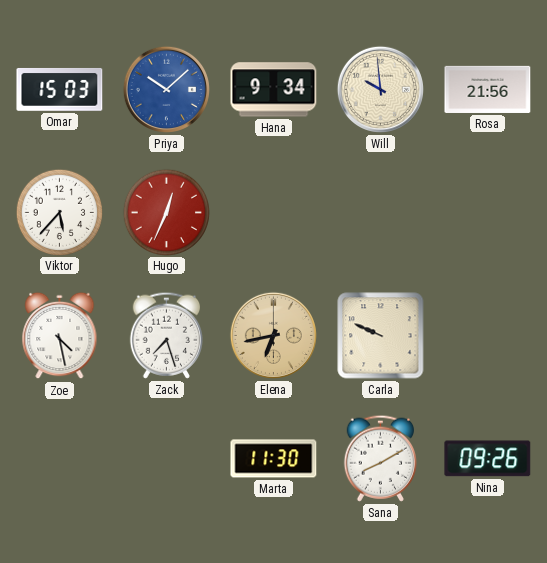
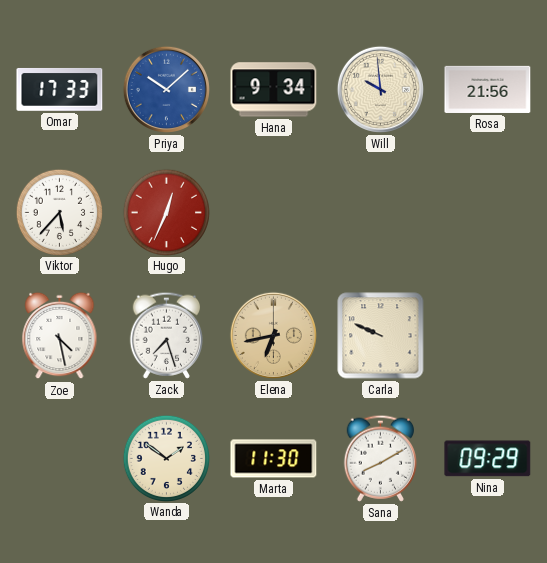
Omar: 15:03 -> 17:33
Wanda: none -> 1:51
Nina: 09:26 -> 09:29
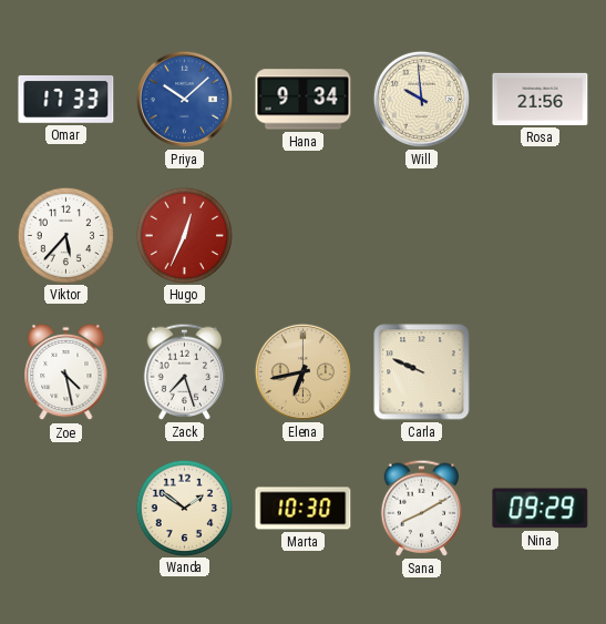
Marta: 11:30 -> 10:30
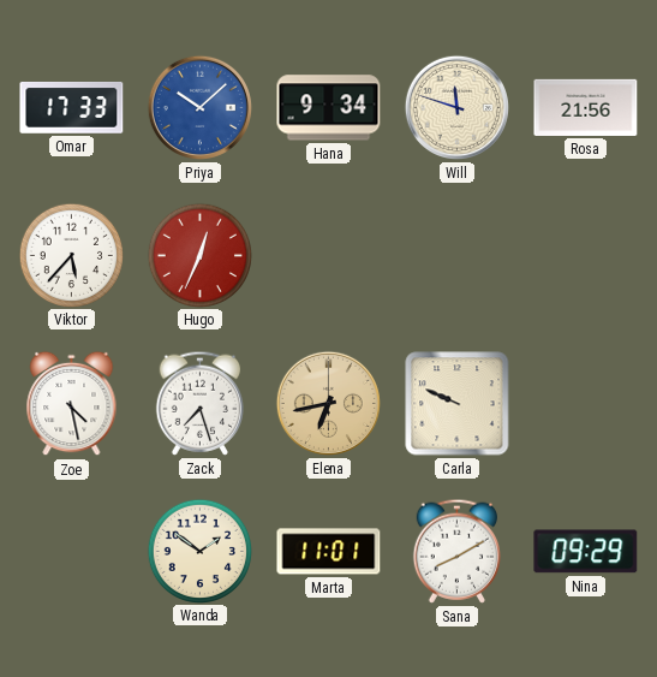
Will: 9:59 -> 11:48
Marta: 10:30 -> 11:01
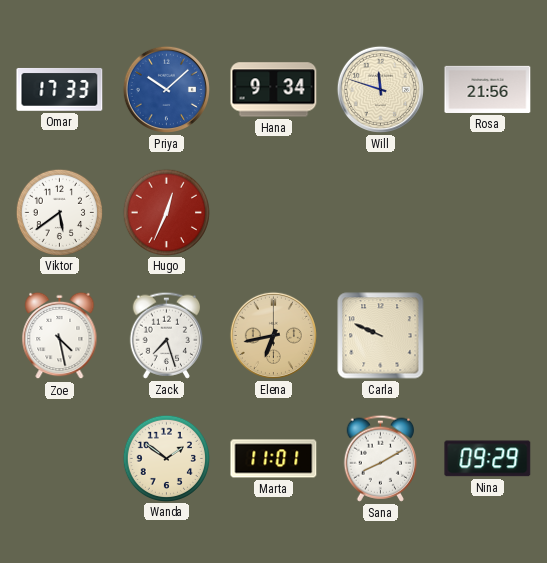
Viktor: 5:37 -> 5:39
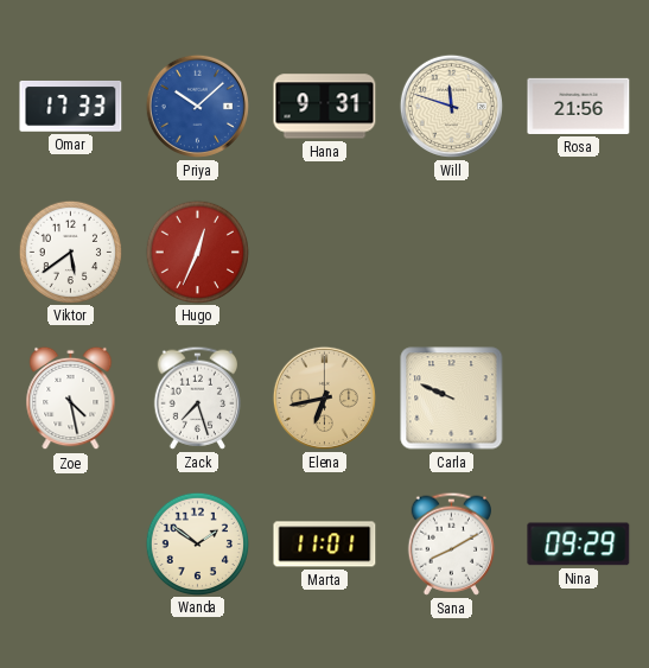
Hana: 9:34 -> 9:31
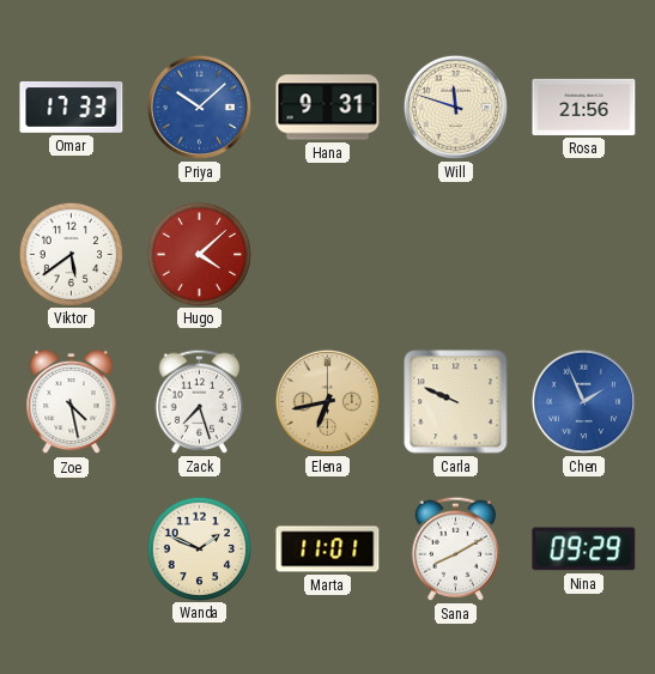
Hugo: 12:34 -> 4:08
Chen: none -> 1:56
Wanda: 1:51 -> 1:49
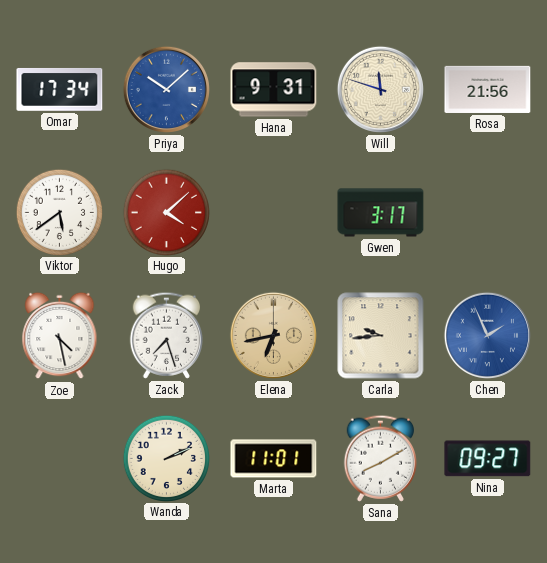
Omar: 17:33 -> 17:34
Gwen: none -> 3:17
Carla: 9:49 -> 9:44
Wanda: 1:49 -> 2:11
Nina: 09:29 -> 09:27
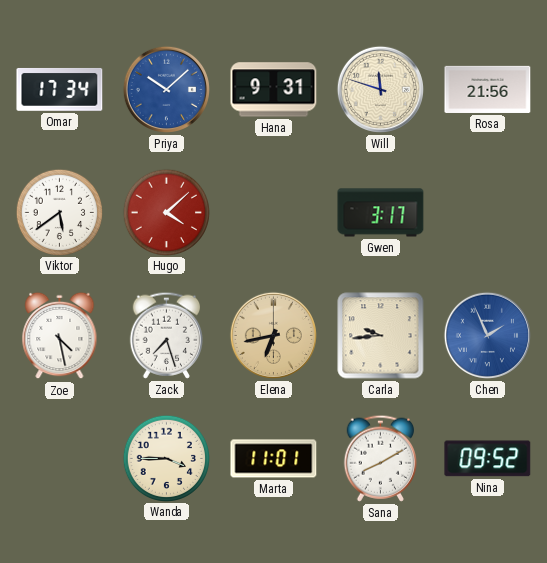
Wanda: 2:11 -> 3:45
Nina: 09:27 -> 09:52
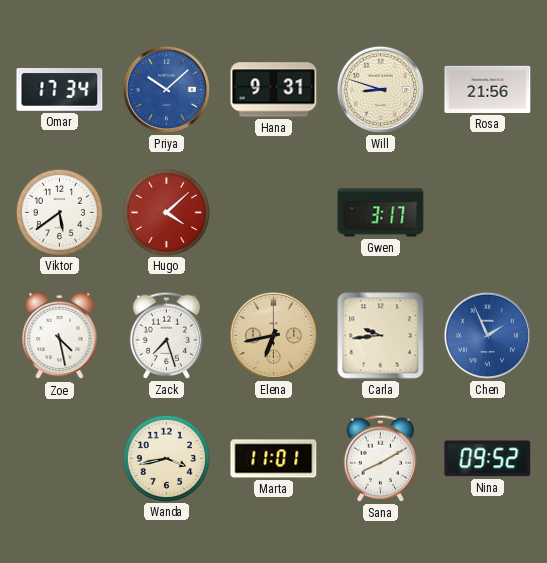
Will: 11:48 -> 8:48
Wanda: 3:45 -> 3:43
